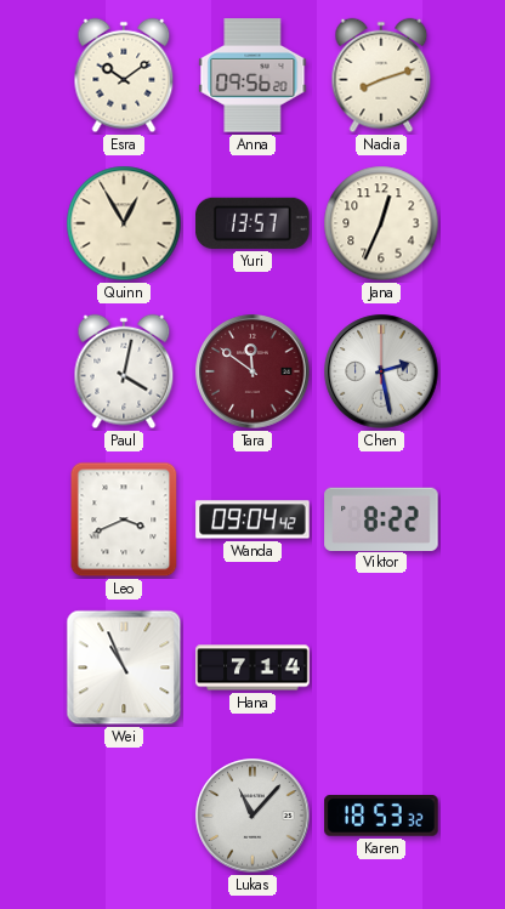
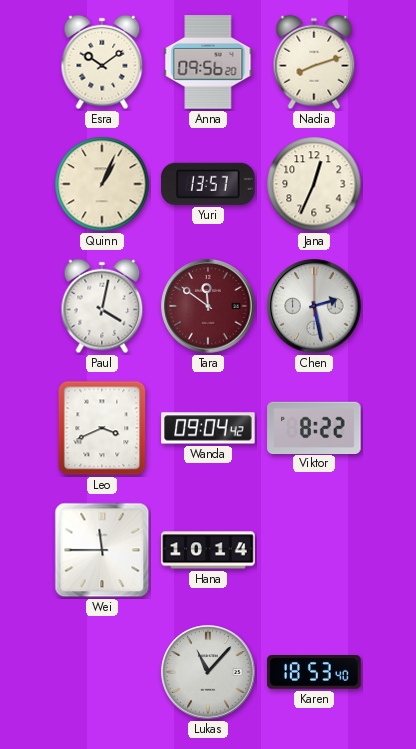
Quinn: 12:55 -> 1:04
Wei: 10:56 -> 11:45
Hana: 7:14 -> 10:14
Karen: 18:53:32 -> 18:53:40
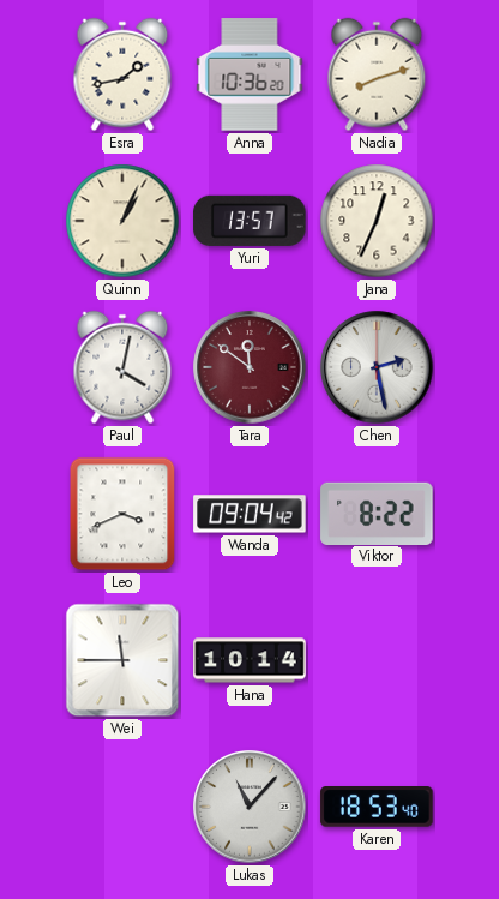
Esra: 10:09 -> 1:43
Anna: 09:56 -> 10:36
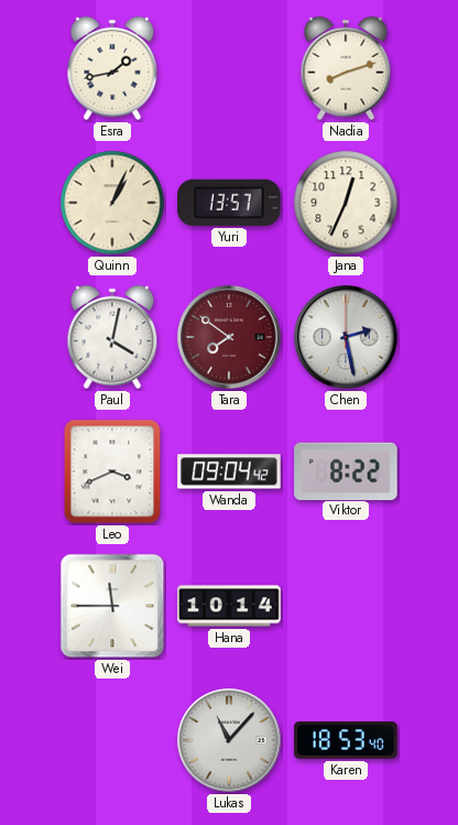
Anna: 10:36 -> none
Tara: 11:51 -> 7:51
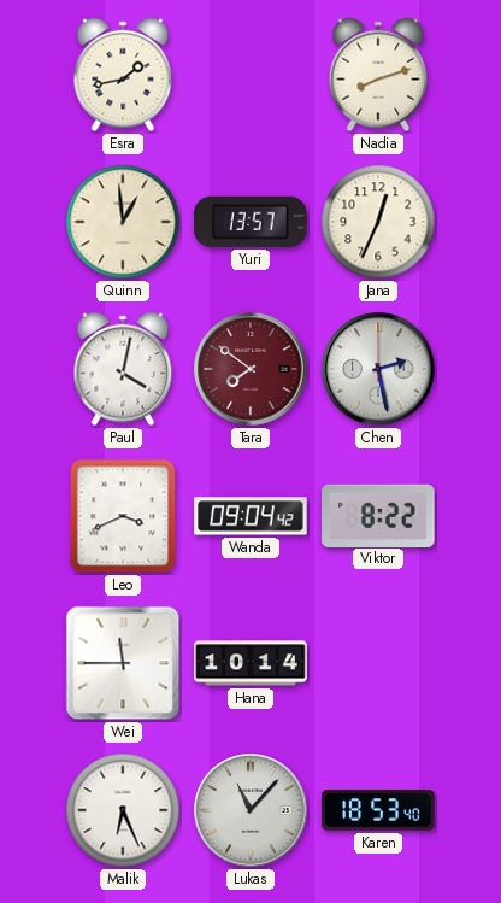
Quinn: 1:04 -> 12:59
Malik: none -> 6:26
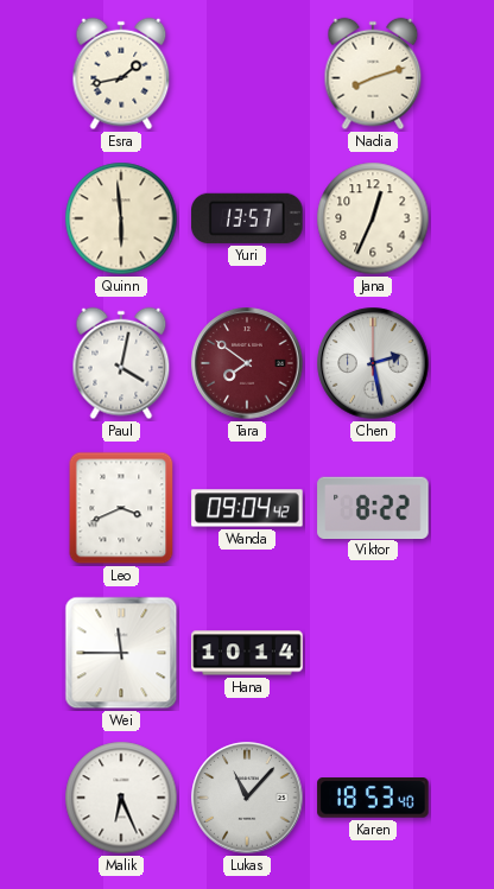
Quinn: 12:59 -> 5:59
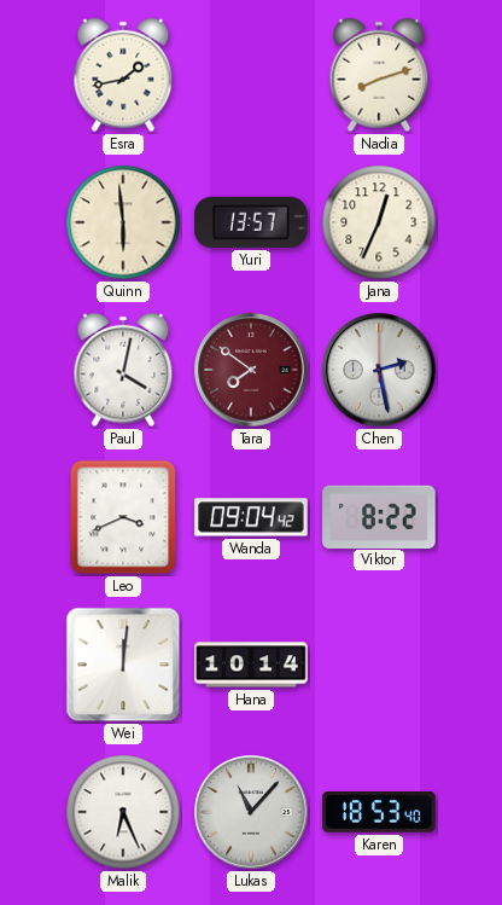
Wei: 11:45 -> 12:01
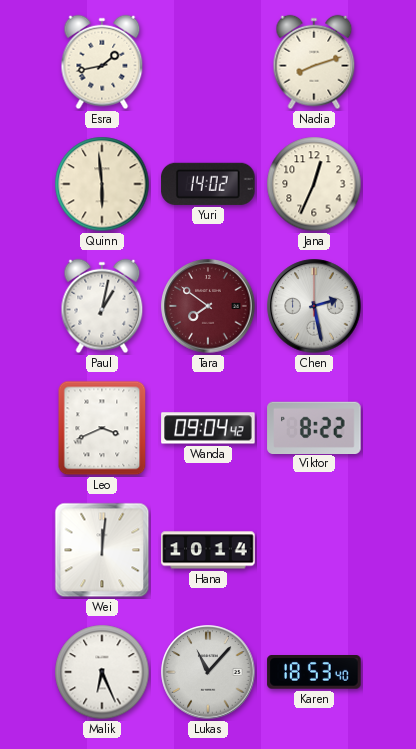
Yuri: 13:57 -> 14:02
Paul: 4:02 -> 1:02
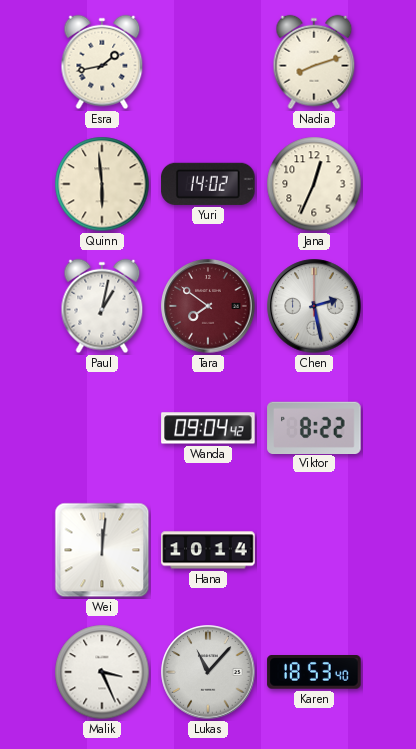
Leo: 3:41 -> none
Malik: 6:26 -> 3:26
